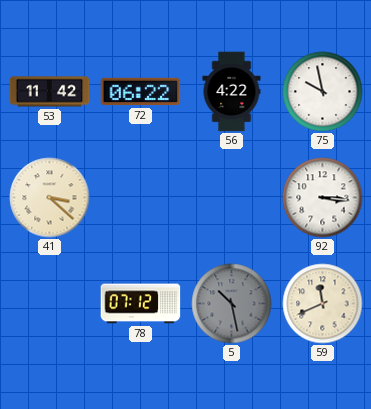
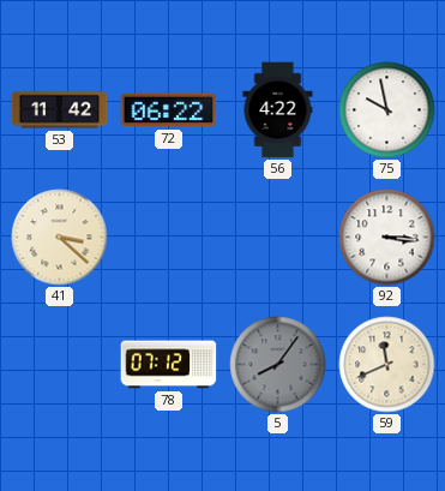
5: 10:28 -> 8:06
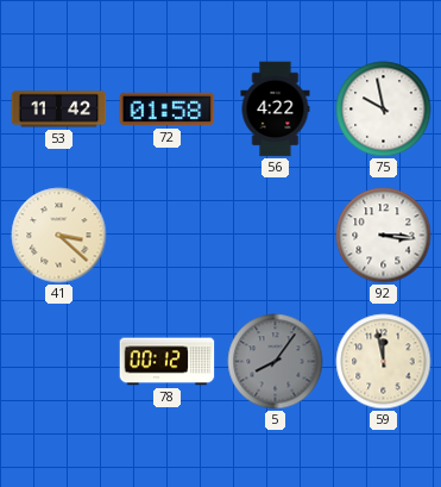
72: 06:22 -> 01:58
78: 07:12 -> 00:12
59: 11:41 -> 11:58
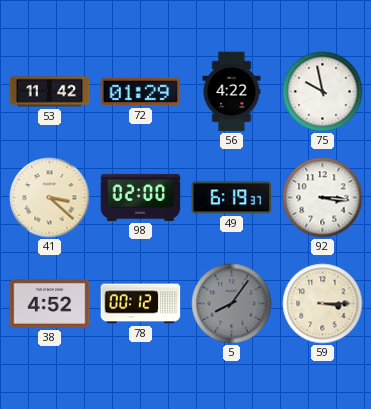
72: 01:58 -> 01:29
98: none -> 02:00
49: none -> 6:19
38: none -> 4:52
59: 11:58 -> 3:15
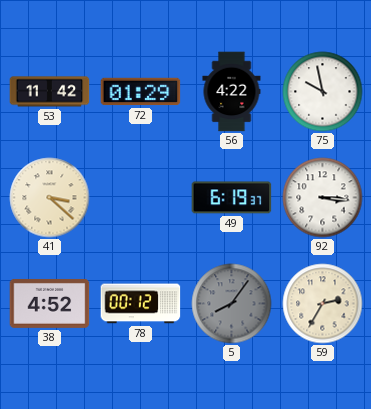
98: 02:00 -> none
59: 3:15 -> 2:35
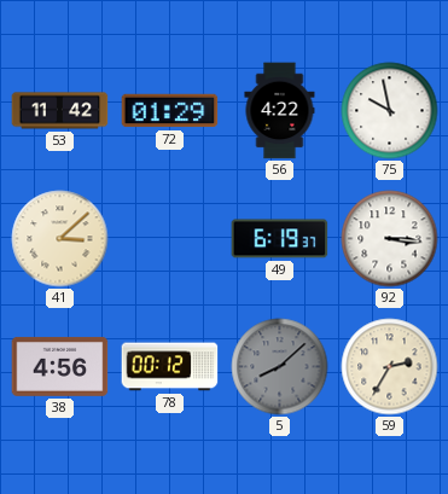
41: 3:22 -> 3:08
38: 4:52 -> 4:56
5: 8:06 -> 8:08
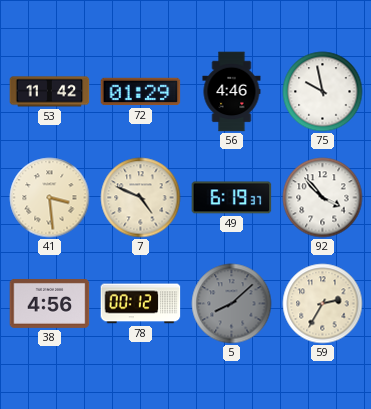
56: 4:22 -> 4:46
41: 3:08 -> 3:29
7: none -> 4:49
92: 3:16 -> 3:53
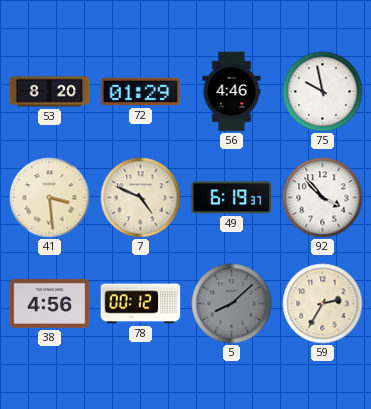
53: 11:42 -> 8:20
